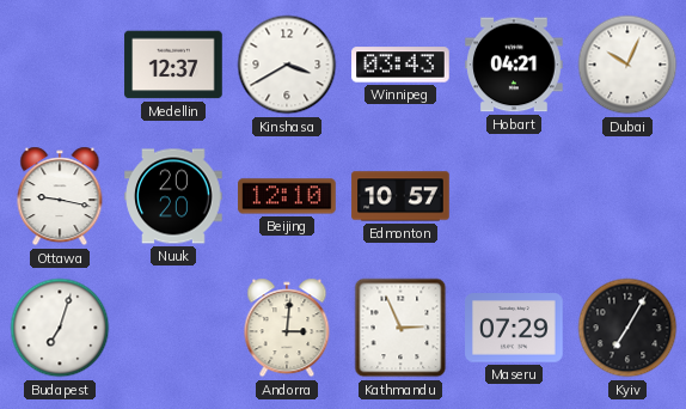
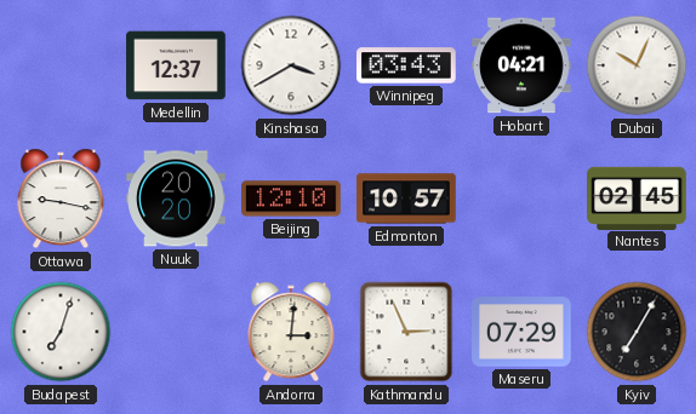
Nantes: none -> 02:45
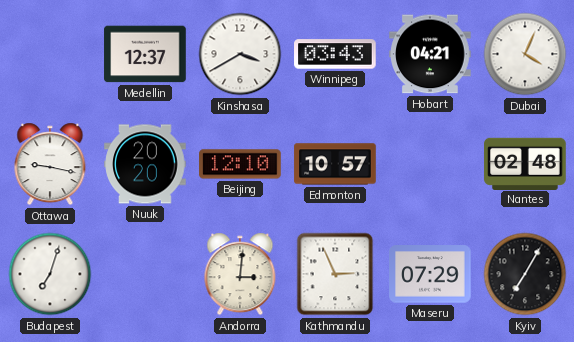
Dubai: 10:04 -> 4:04
Nantes: 02:45 -> 02:48
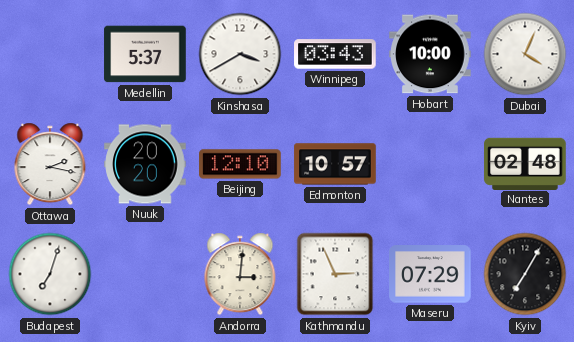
Medellin: 12:37 -> 5:37
Hobart: 04:21 -> 10:00
Ottawa: 9:17 -> 2:17
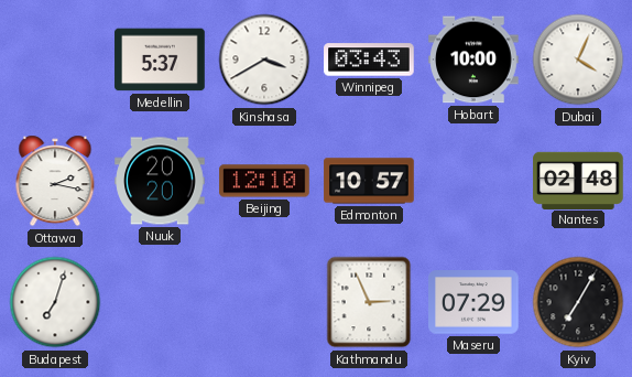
Andorra: 3:01 -> none
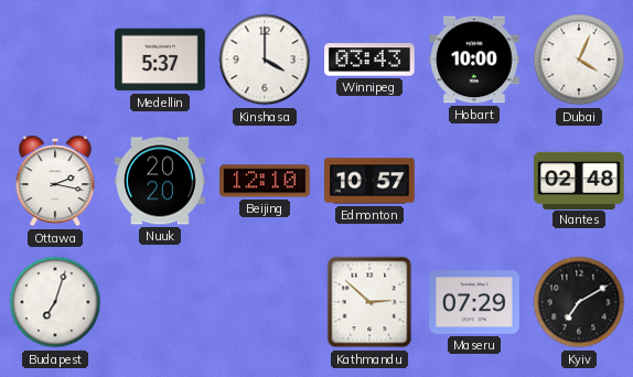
Kinshasa: 3:40 -> 4:00
Kathmandu: 2:56 -> 2:52
Kyiv: 7:05 -> 7:10
